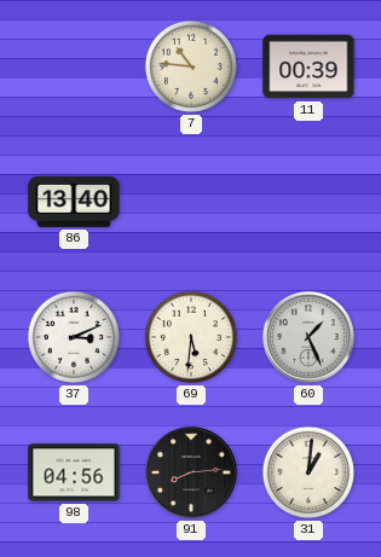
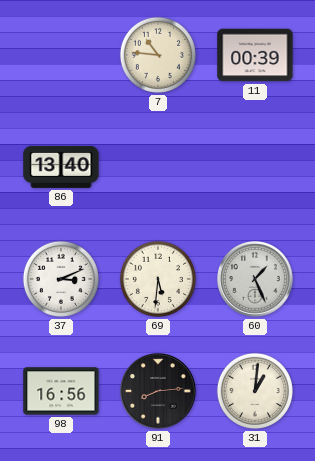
98: 04:56 -> 16:56
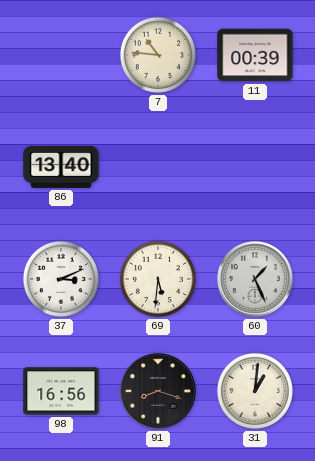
91: 8:14 -> 8:18
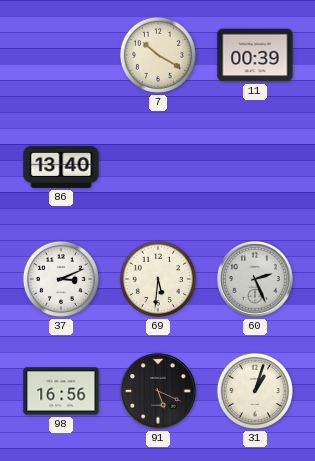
7: 10:46 -> 10:20
60: 1:26 -> 2:26
91: 8:18 -> 5:19
31: 1:01 -> 1:03
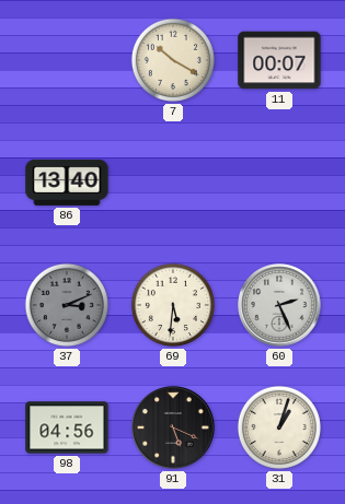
11: 00:39 -> 00:07
37 dial: white -> grey
98: 16:56 -> 04:56
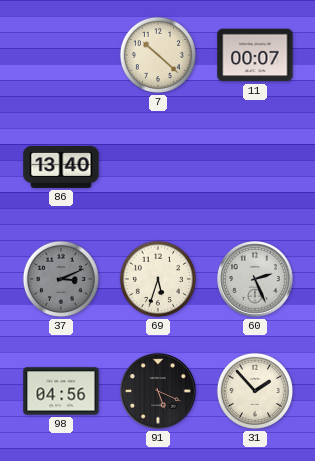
7: 10:20 -> 10:22
69: 5:31 -> 5:33
31: 1:03 -> 1:53
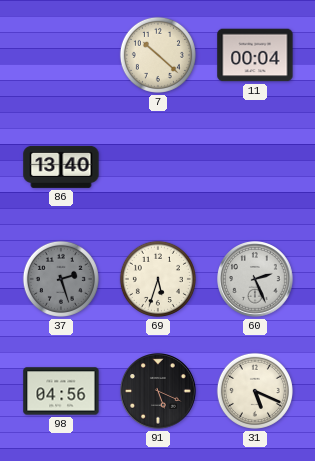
11: 00:07 -> 00:04
37: 3:11 -> 2:27
31: 1:53 -> 5:19
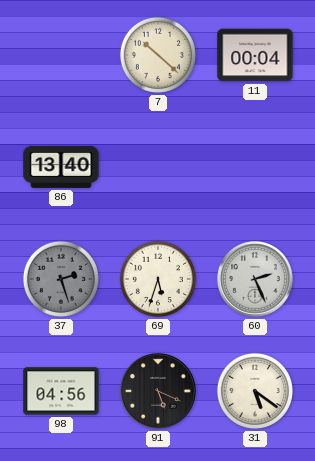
31: 5:19 -> 5:21
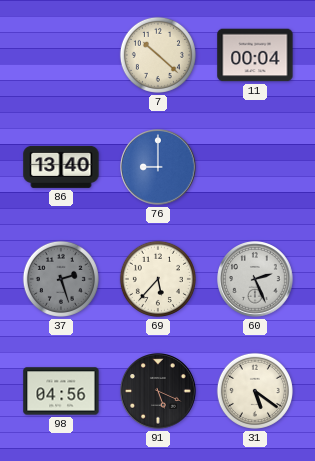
76: none -> 9:00
69: 5:33 -> 5:37
